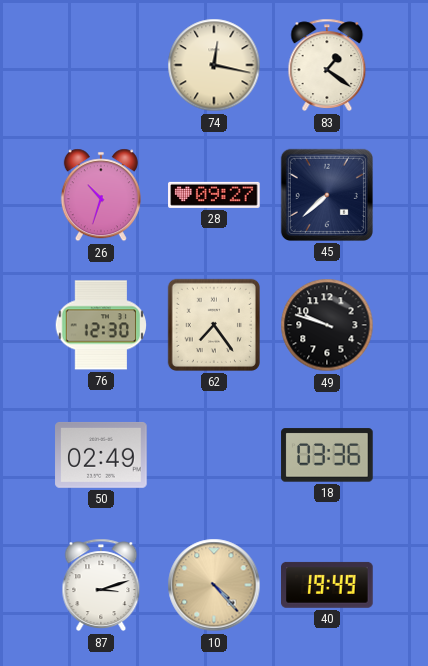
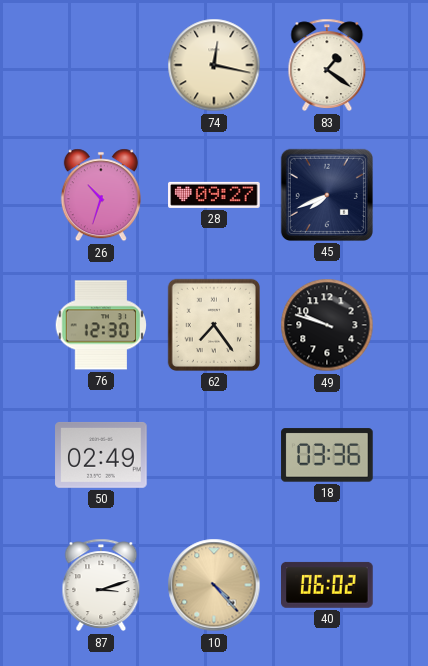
45: 7:38 -> 7:41
40: 19:49 -> 06:02
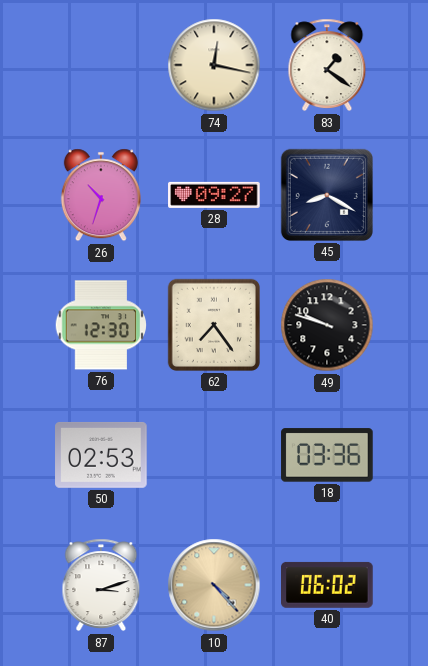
45: 7:41 -> 8:20
50: 02:49 -> 02:53
